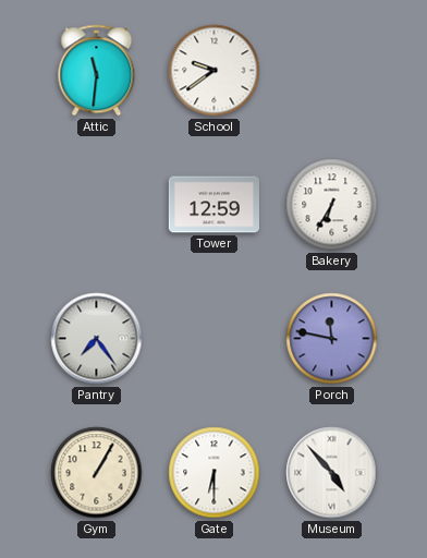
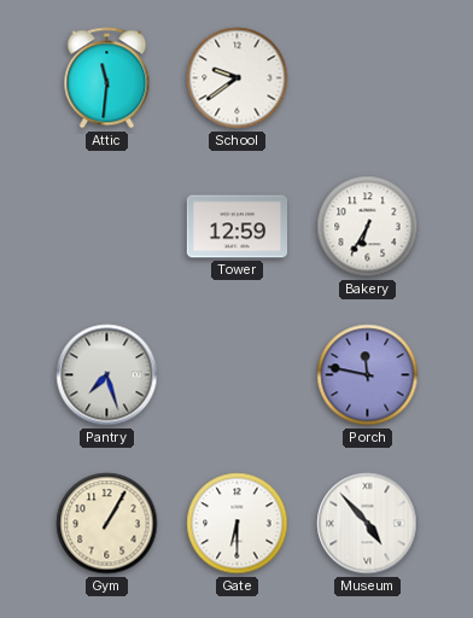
Pantry: 7:24 -> 7:27
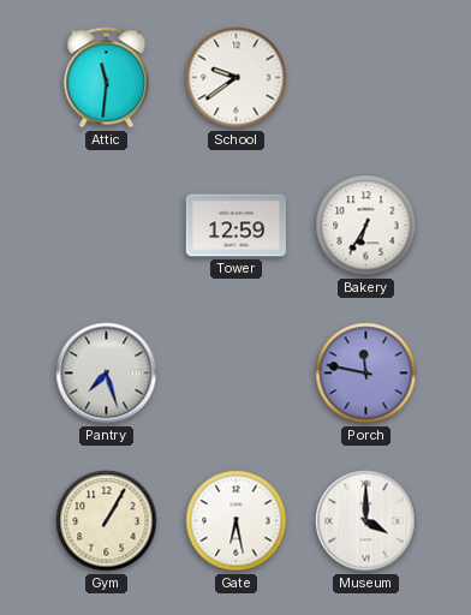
Gate: 6:30 -> 6:28
Museum: 4:53 -> 4:00
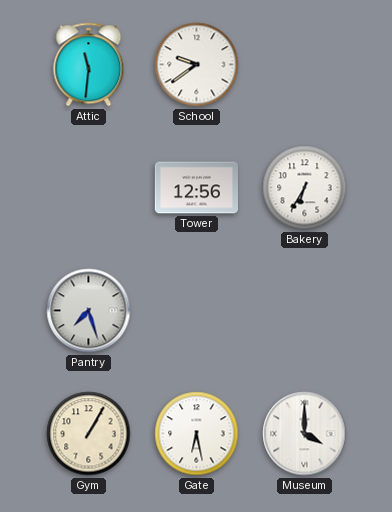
Tower: 12:59 -> 12:56
Porch: 11:47 -> none
